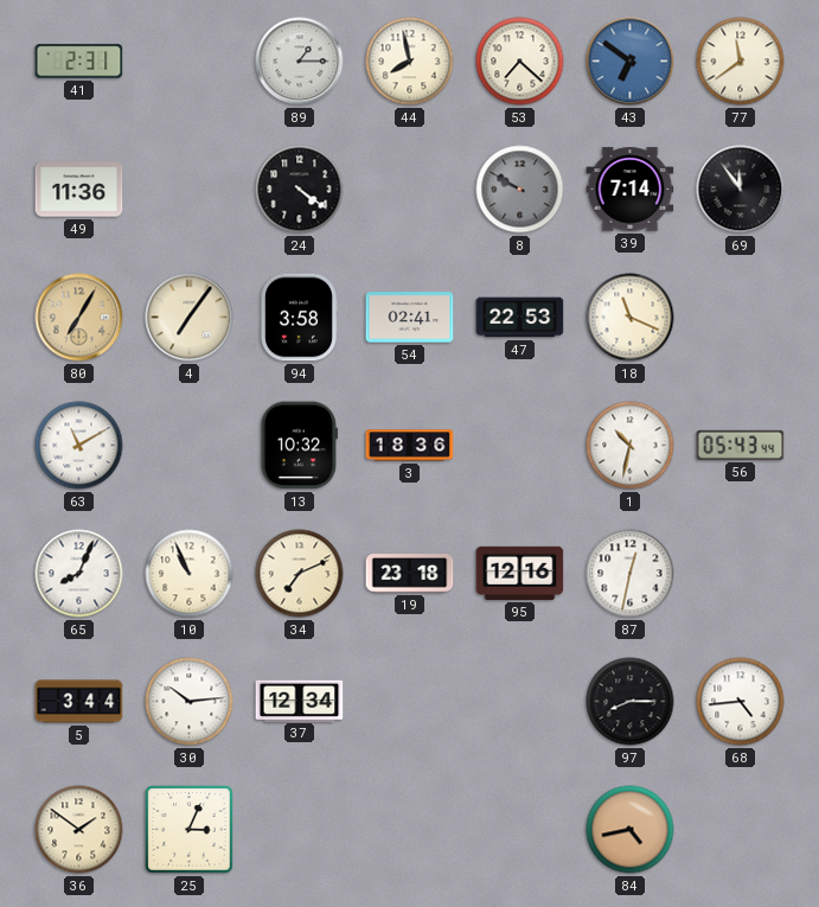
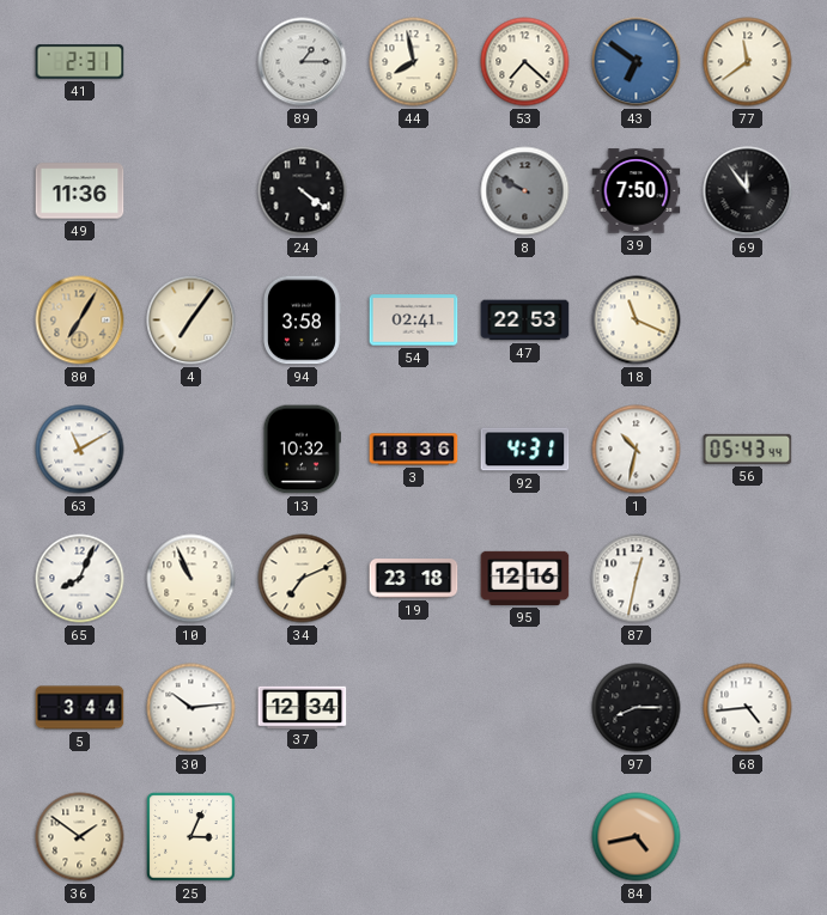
39: 7:14 -> 7:50
92: none -> 4:31
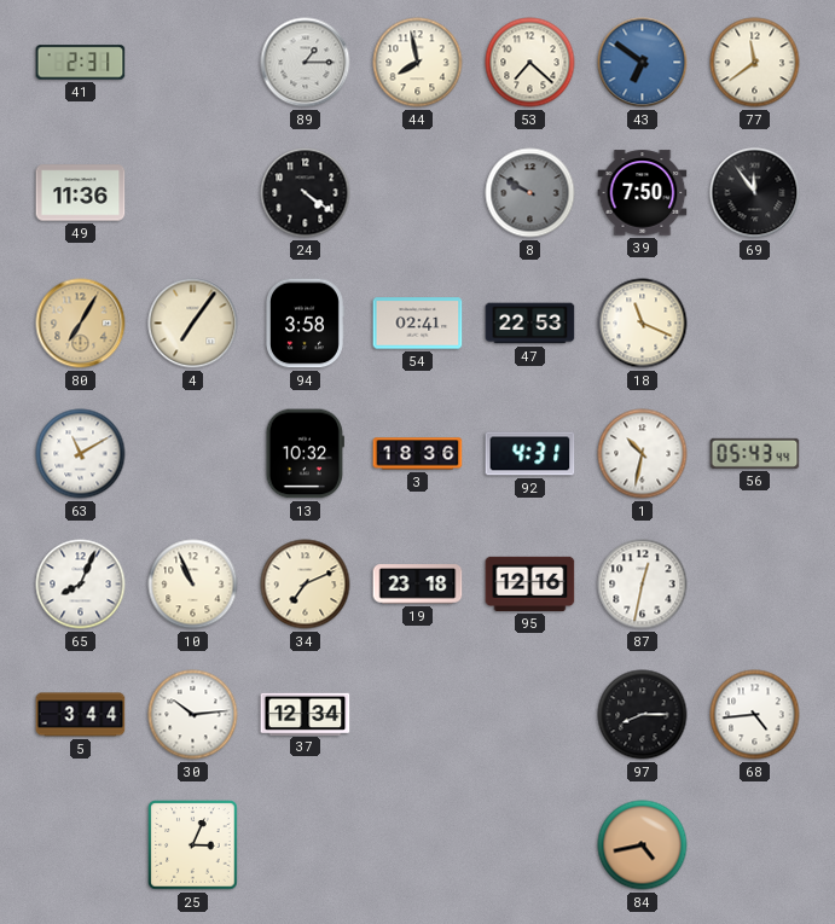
36: 1:51 -> none
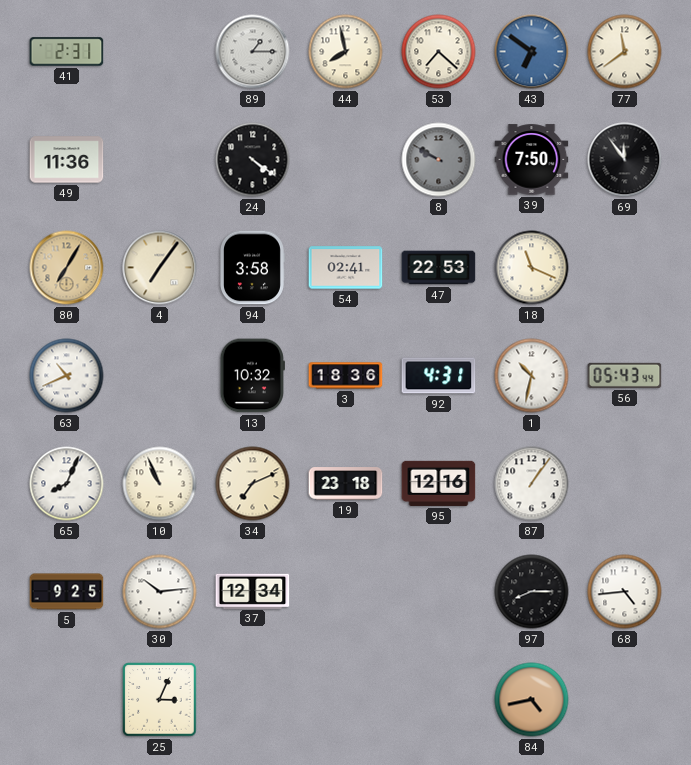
63: 11:10 -> 10:41
87: 12:32 -> 1:06
5: 3:44 -> 9:25
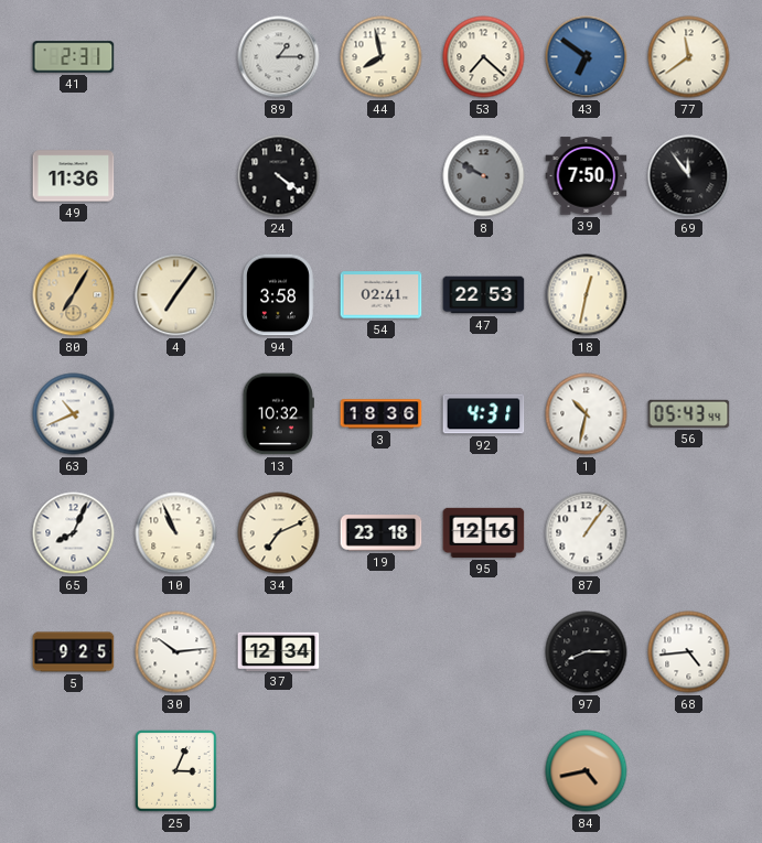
18: 11:19 -> 12:32
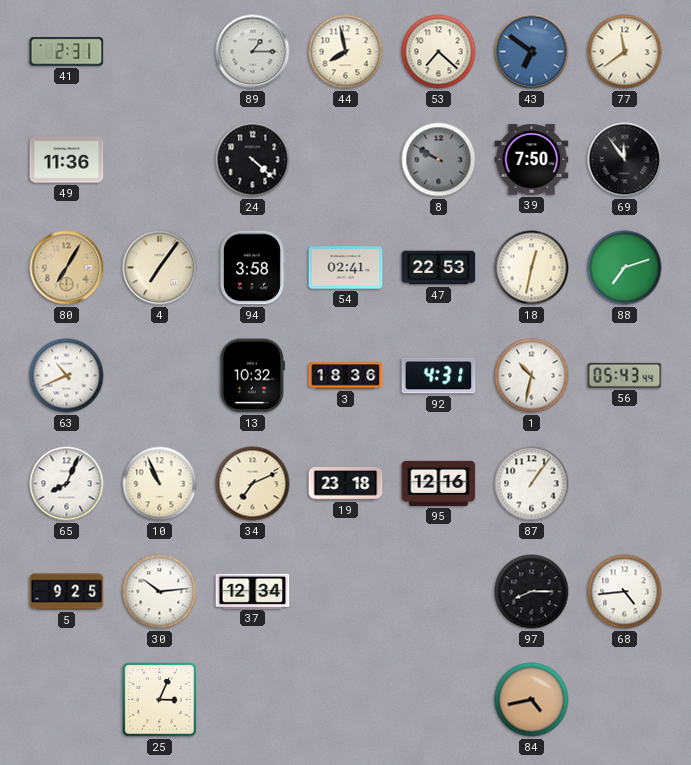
24: 4:21 -> 4:22
88: none -> 7:12
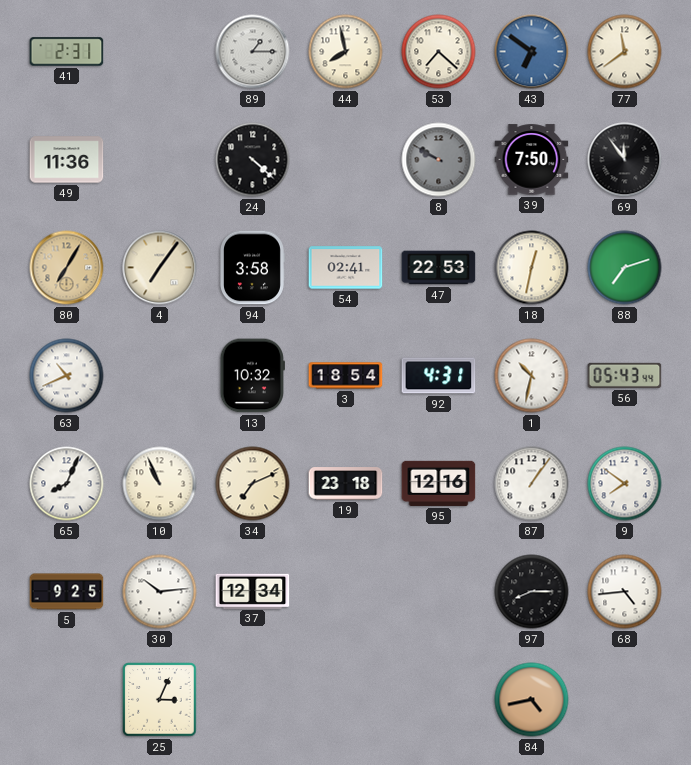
3: 18:36 -> 18:54
9: none -> 7:51
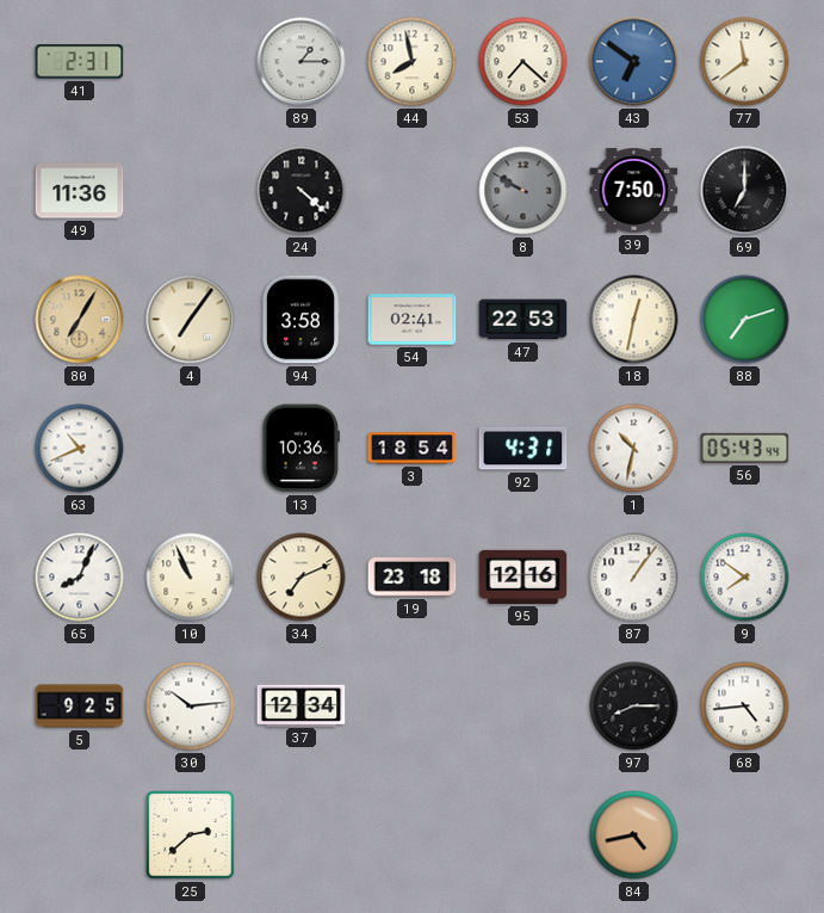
69: 11:54 -> 7:00
13: 10:32 -> 10:36
25: 3:04 -> 2:38
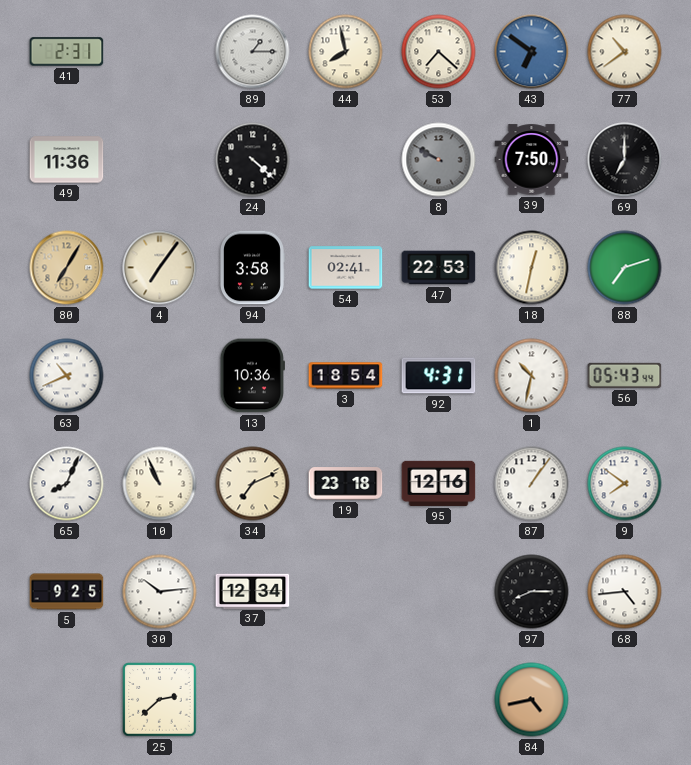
77: 11:39 -> 10:39
